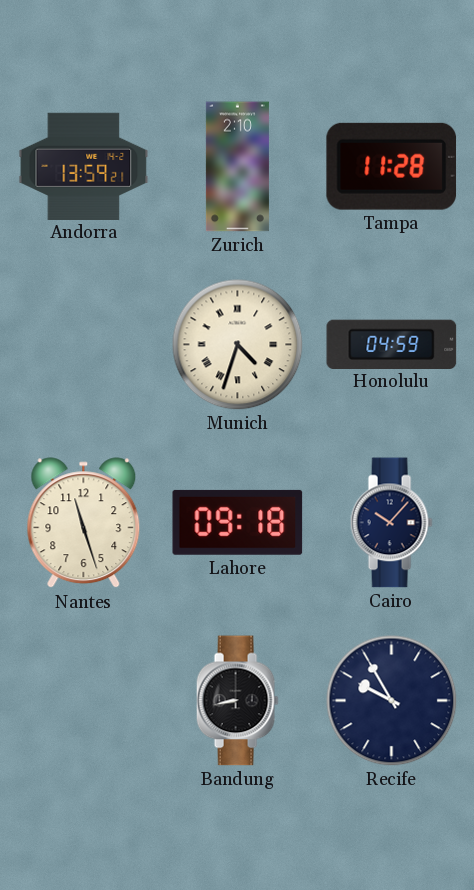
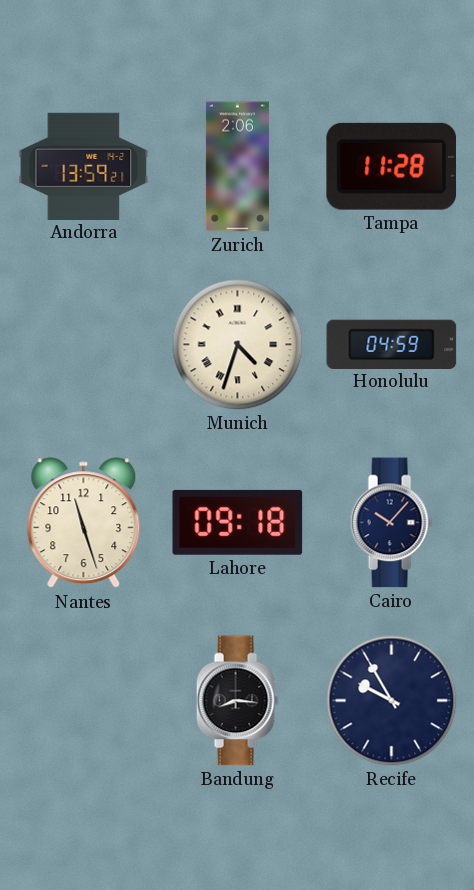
Zurich: 2:10 -> 2:06
Bandung: 8:43 -> 8:16
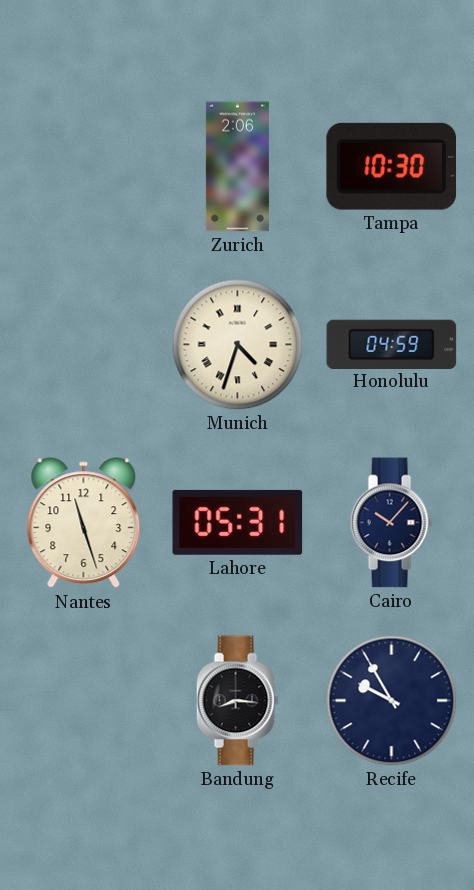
Andorra: 13:59 -> none
Tampa: 11:28 -> 10:30
Lahore: 09:18 -> 05:31
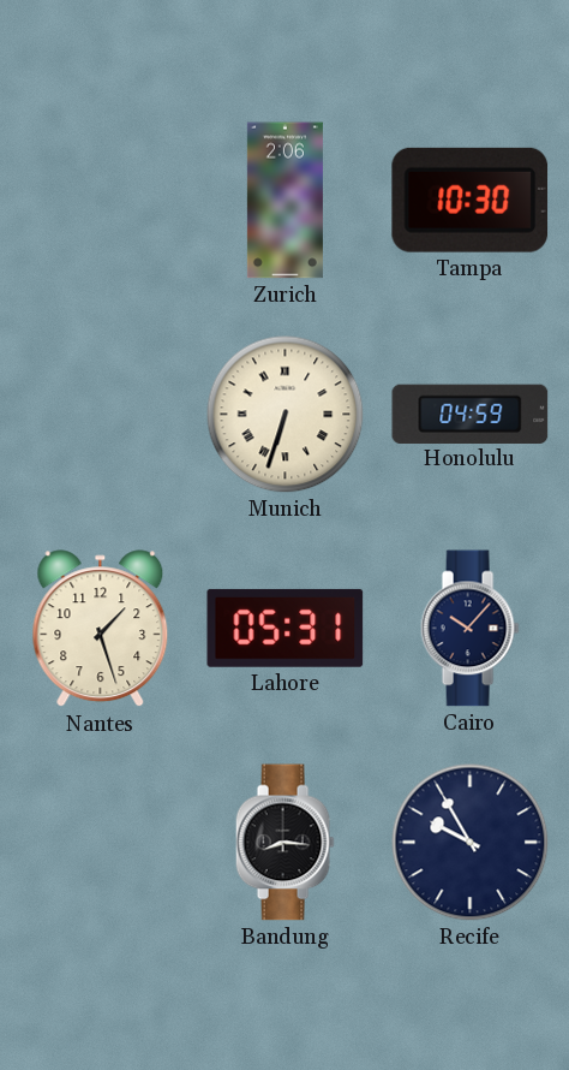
Munich: 4:33 -> 6:33
Nantes: 11:27 -> 1:27
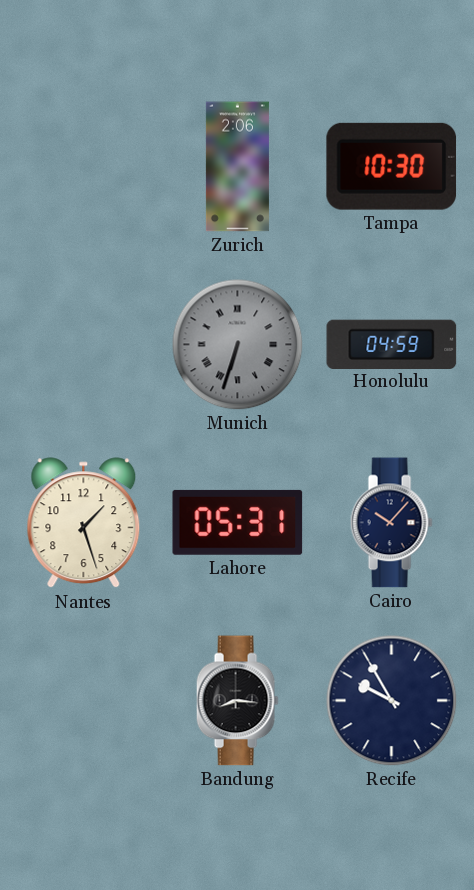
Munich dial: cream -> grey
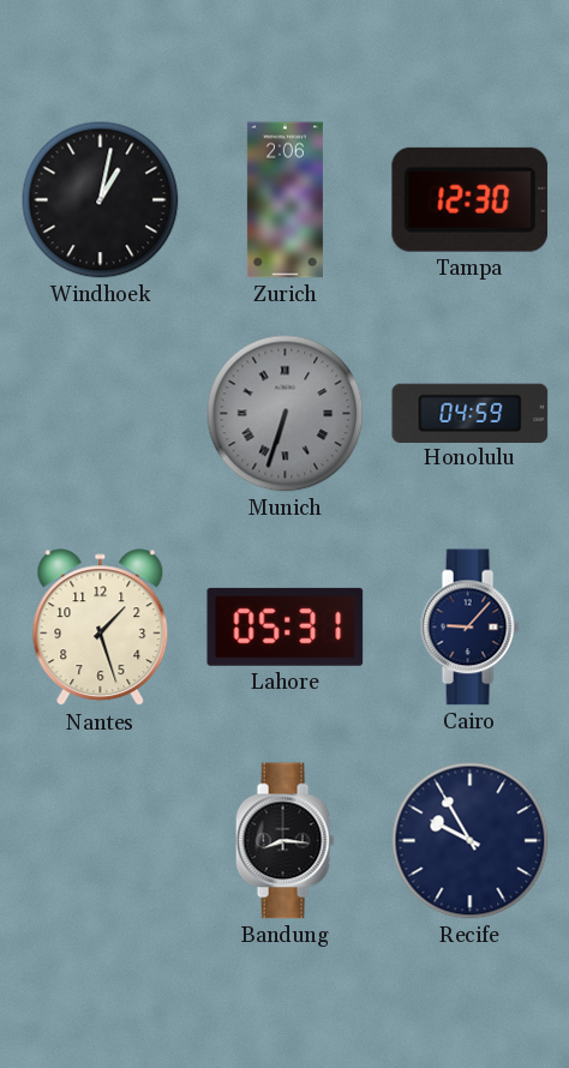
Windhoek: none -> 1:02
Tampa: 10:30 -> 12:30
Cairo: 10:07 -> 9:07
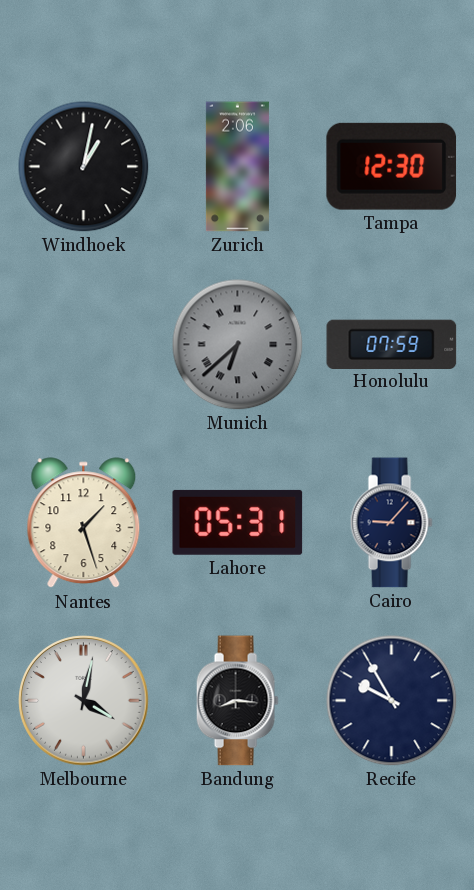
Munich: 6:33 -> 6:38
Honolulu: 04:59 -> 07:59
Melbourne: none -> 4:02
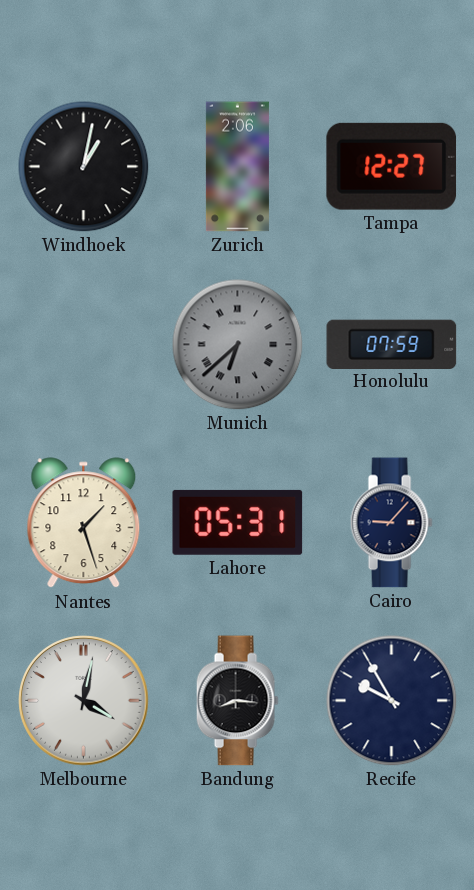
Tampa: 12:30 -> 12:27
